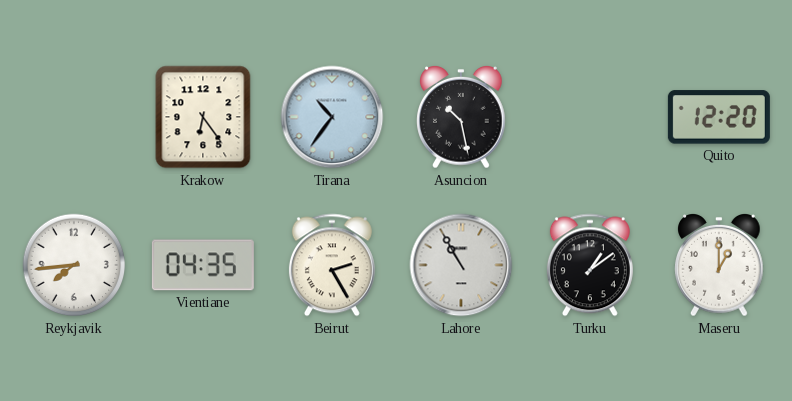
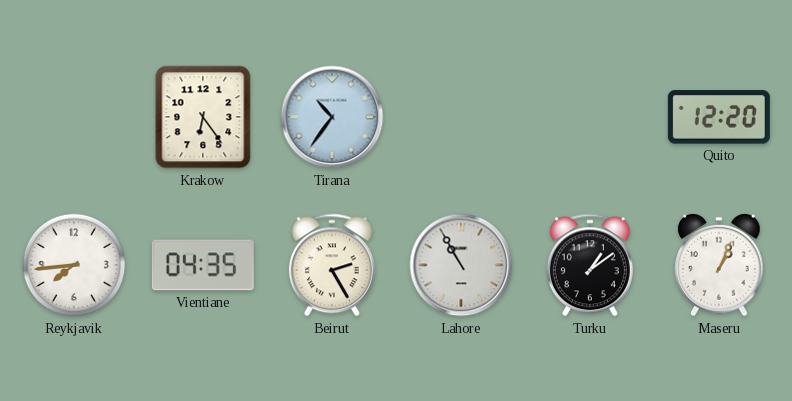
Asuncion: 10:28 -> none
Maseru: 1:00 -> 1:04
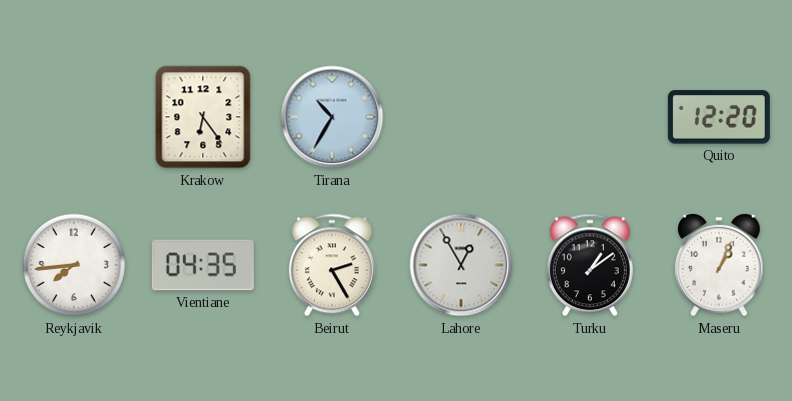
Tirana: 10:36 -> 10:35
Lahore: 10:55 -> 12:55
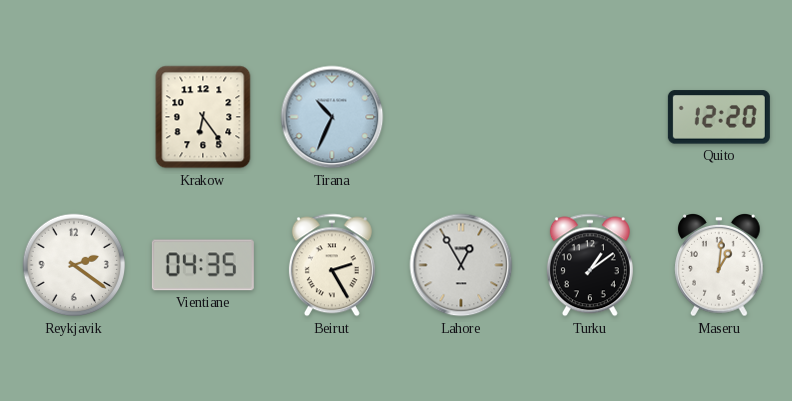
Tirana: 10:35 -> 10:34
Reykjavik: 7:44 -> 2:21
Maseru: 1:04 -> 1:01
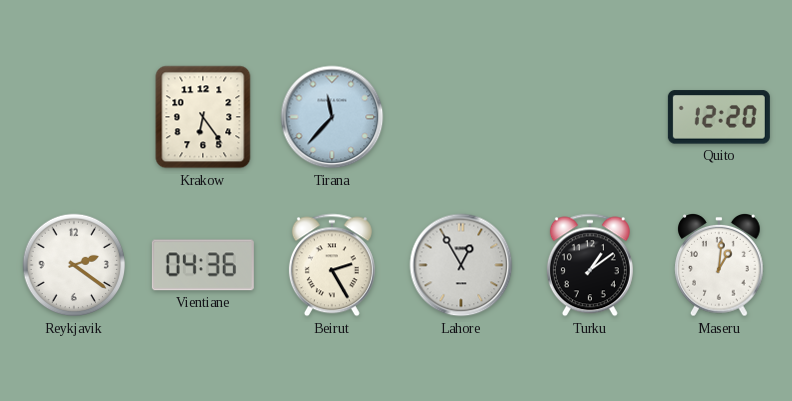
Tirana: 10:34 -> 11:37
Vientiane: 04:35 -> 04:36
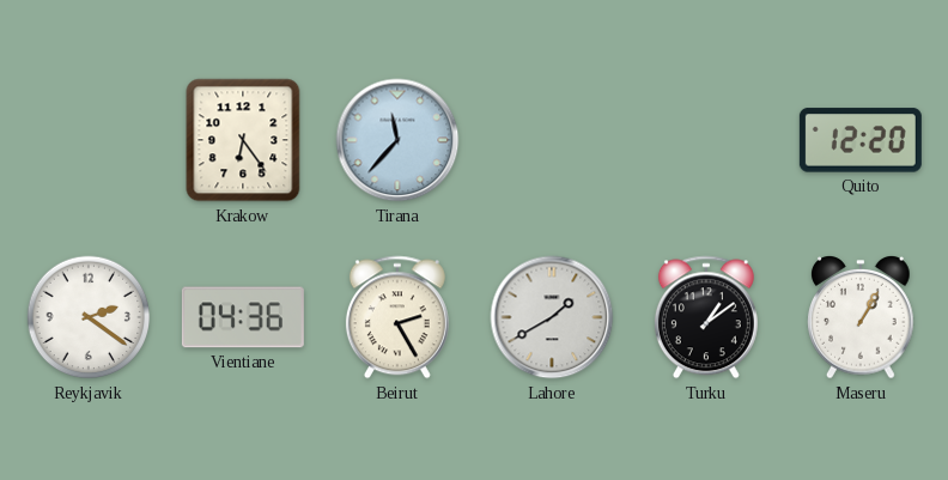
Lahore: 12:55 -> 1:40
Maseru: 1:01 -> 1:05
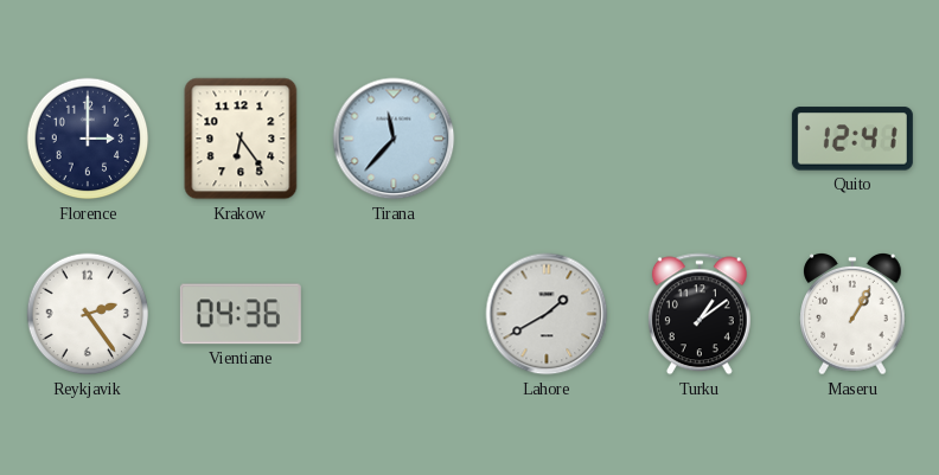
Florence: none -> 3:00
Quito: 12:20 -> 12:41
Reykjavik: 2:21 -> 2:24
Beirut: 2:25 -> none
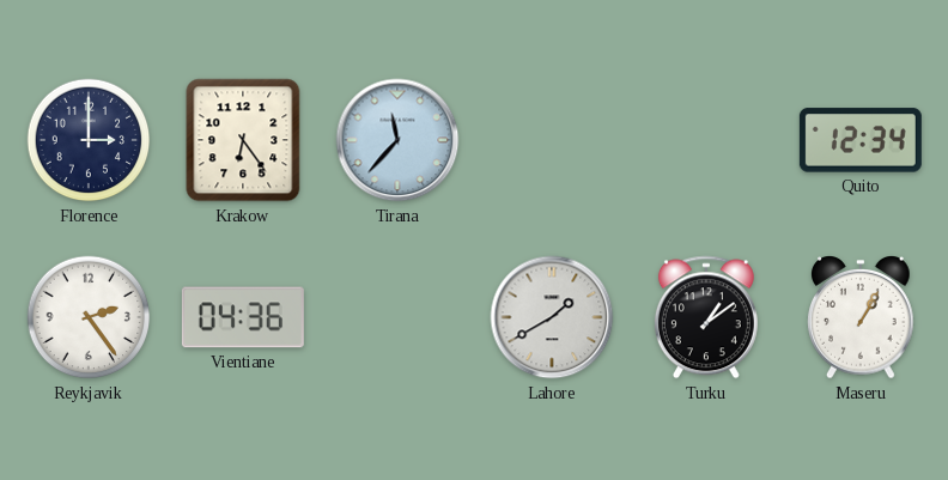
Quito: 12:41 -> 12:34
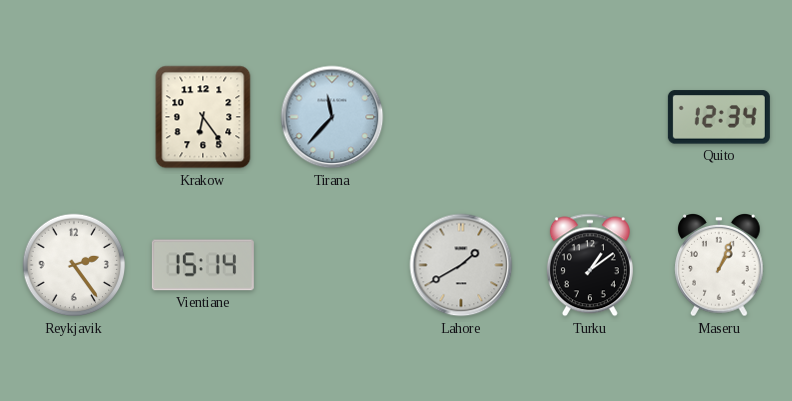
Florence: 3:00 -> none
Vientiane: 04:36 -> 15:14
Maseru: 1:05 -> 1:04
